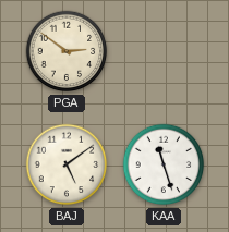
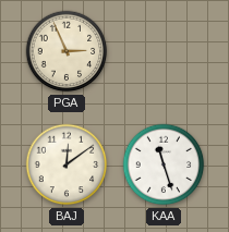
PGA: 2:51 -> 2:56
BAJ: 5:09 -> 12:09
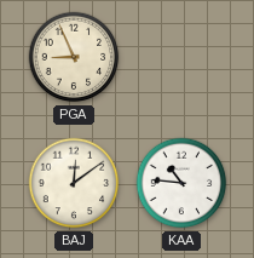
PGA: 2:56 -> 8:56
KAA: 11:27 -> 10:46
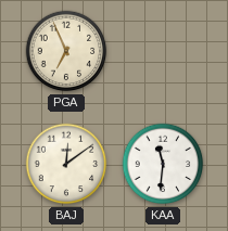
PGA: 8:56 -> 6:56
KAA: 10:46 -> 11:31
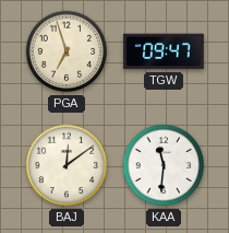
PGA: 6:56 -> 6:57
TGW: none -> 09:47
